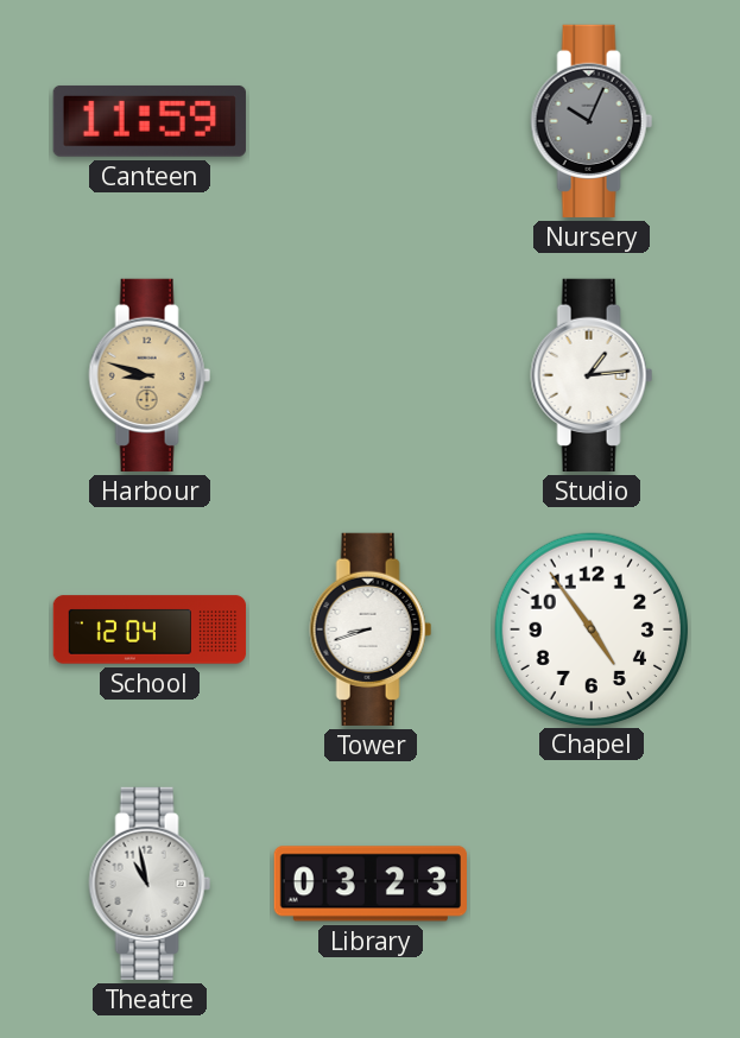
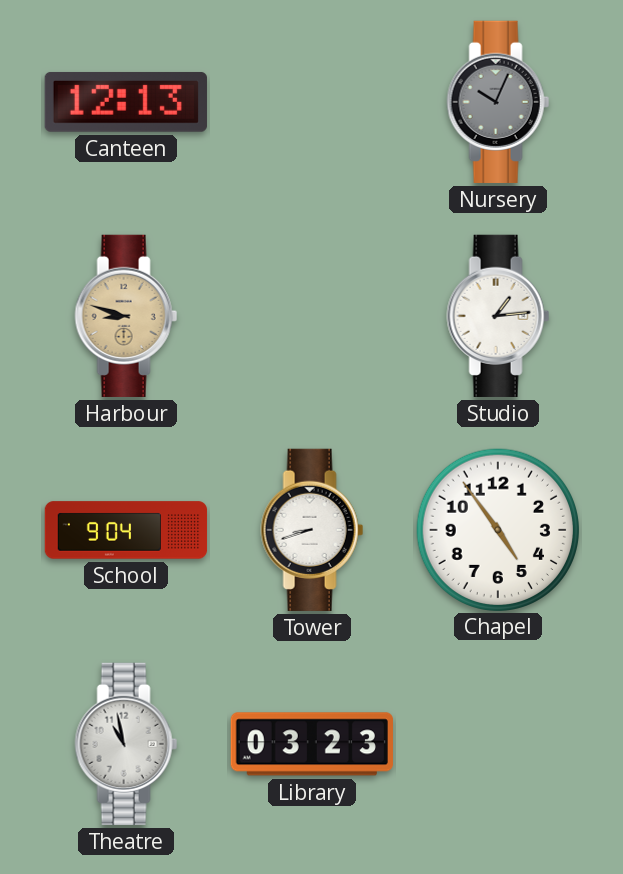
Canteen: 11:59 -> 12:13
School: 12:04 -> 9:04
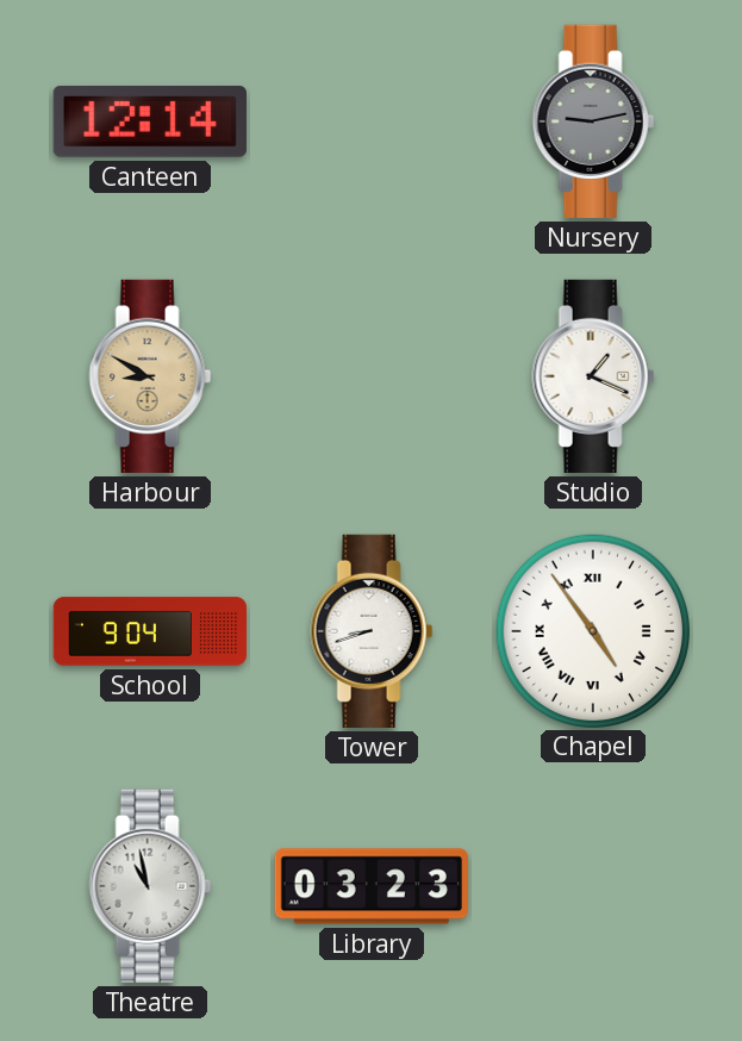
Canteen: 12:13 -> 12:14
Nursery: 10:04 -> 9:13
Harbour: 8:48 -> 8:50
Studio: 1:14 -> 1:19
Chapel numerals: Arabic -> Roman
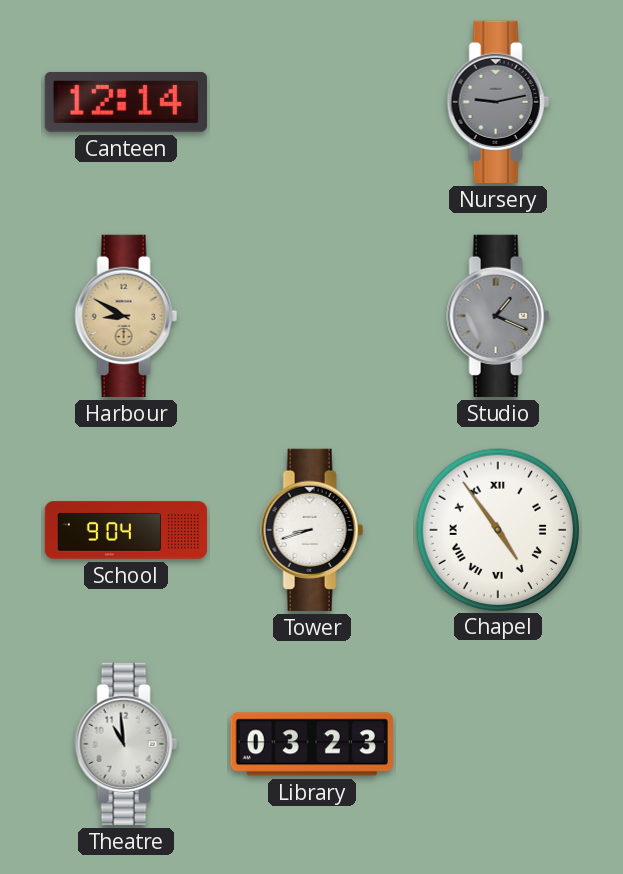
Studio dial: white -> grey
Theatre: 10:58 -> 10:59
